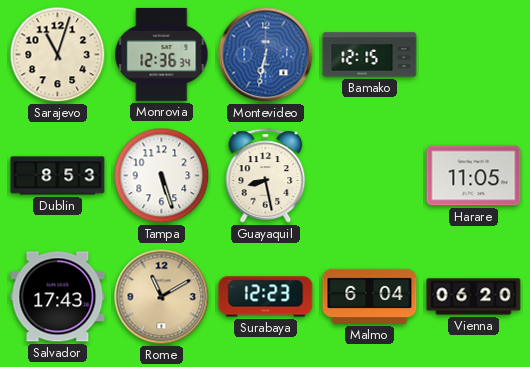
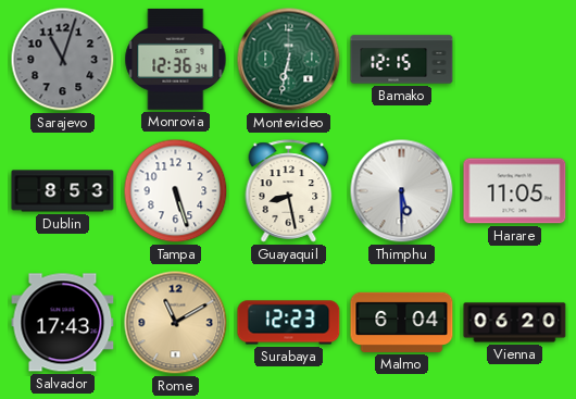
Sarajevo dial: cream -> grey
Montevideo dial: blue -> green
Thimphu: none -> 5:30
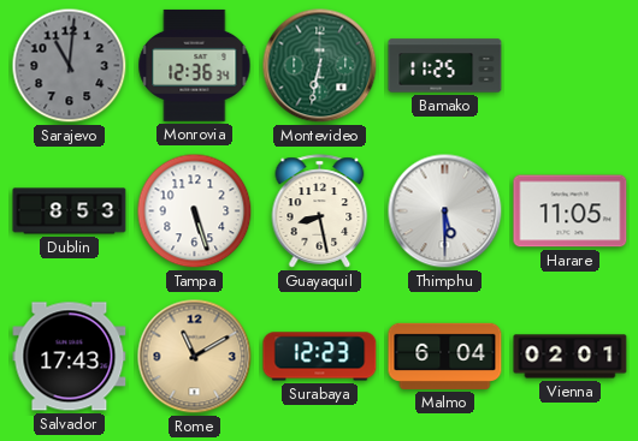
Sarajevo: 11:03 -> 11:01
Bamako: 12:15 -> 11:25
Vienna: 06:20 -> 02:01
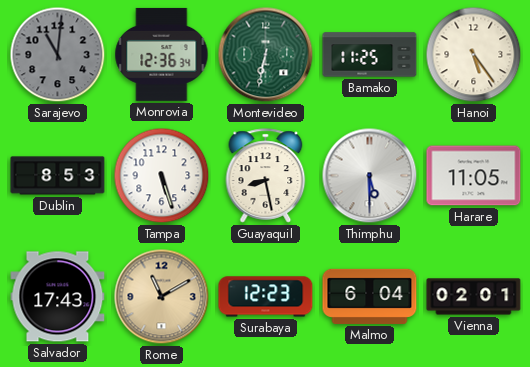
Hanoi: none -> 5:24
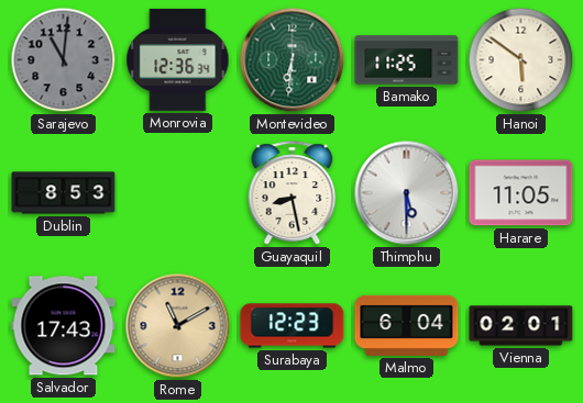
Montevideo: 6:32 -> 6:31
Hanoi: 5:24 -> 5:51
Tampa: 5:27 -> none
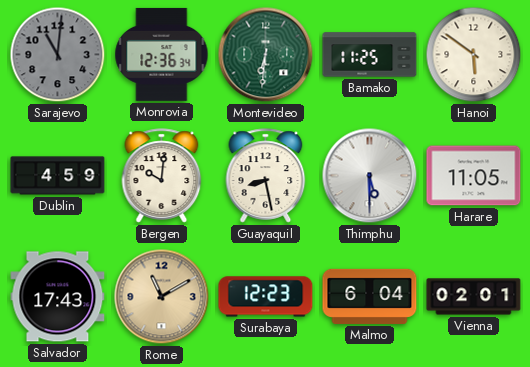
Dublin: 8:53 -> 4:59
Bergen: none -> 10:01
